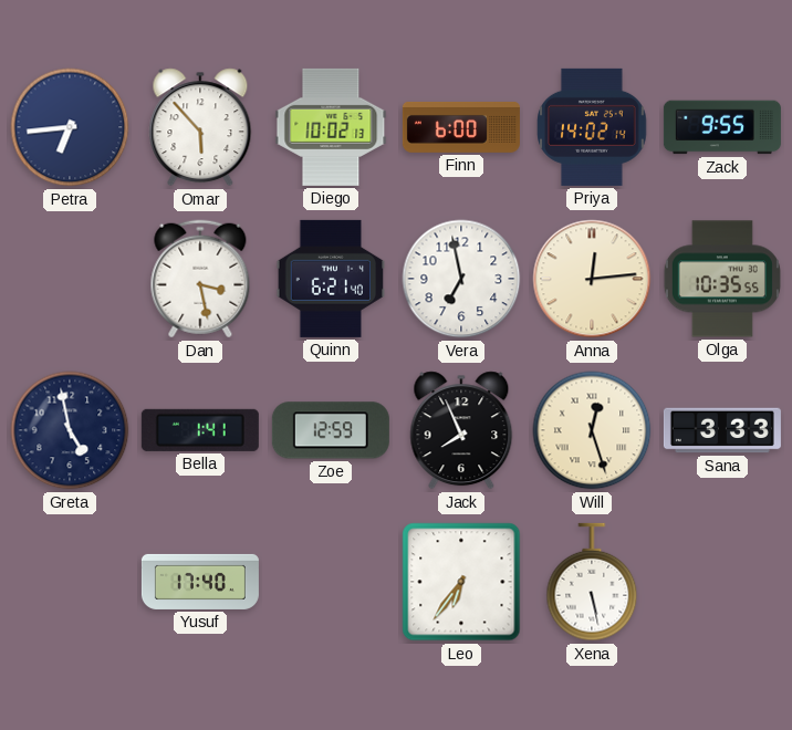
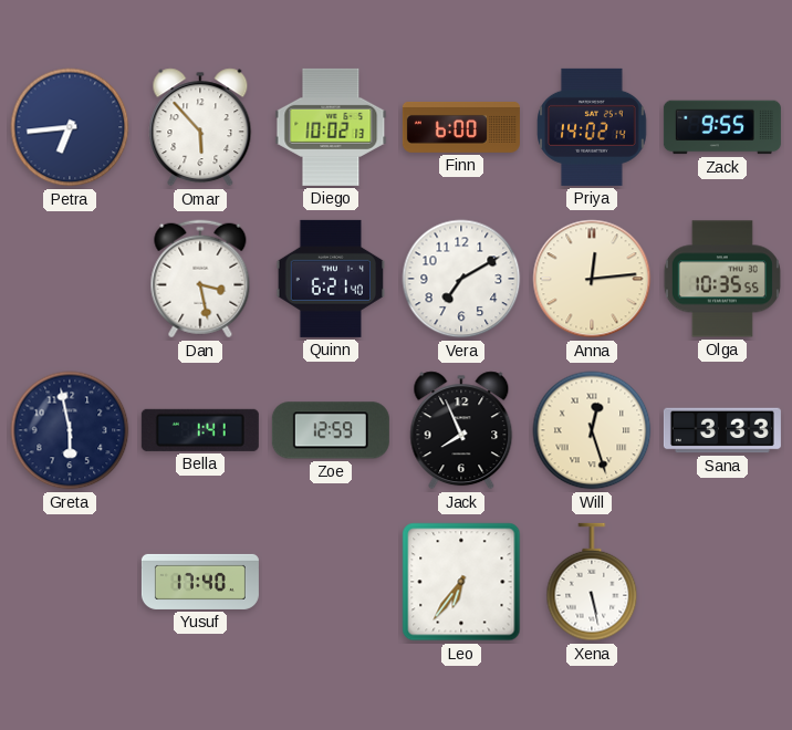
Vera: 6:58 -> 7:10
Greta: 4:58 -> 5:58
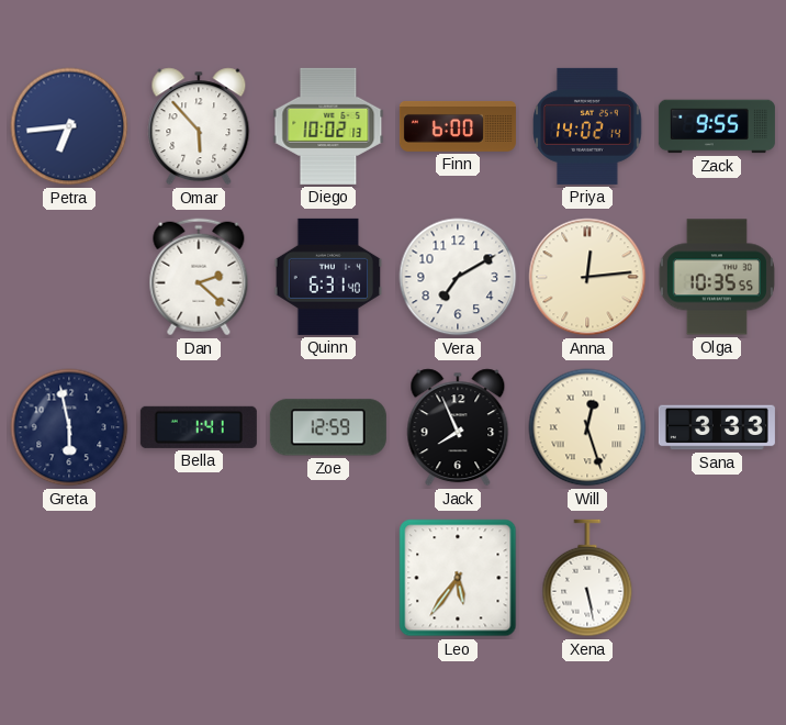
Dan: 3:28 -> 2:22
Quinn: 6:21 -> 6:31
Yusuf: 17:40 -> none
Leo: 6:36 -> 5:36
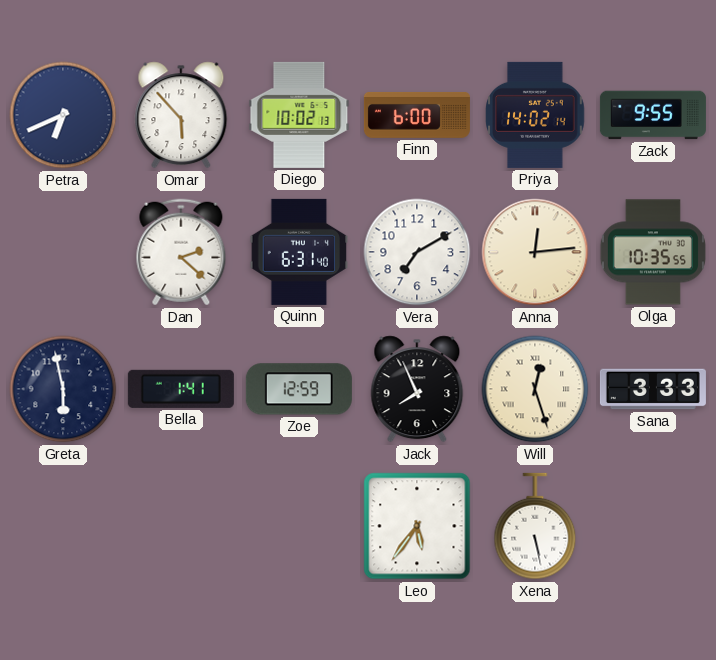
Petra: 6:44 -> 6:41
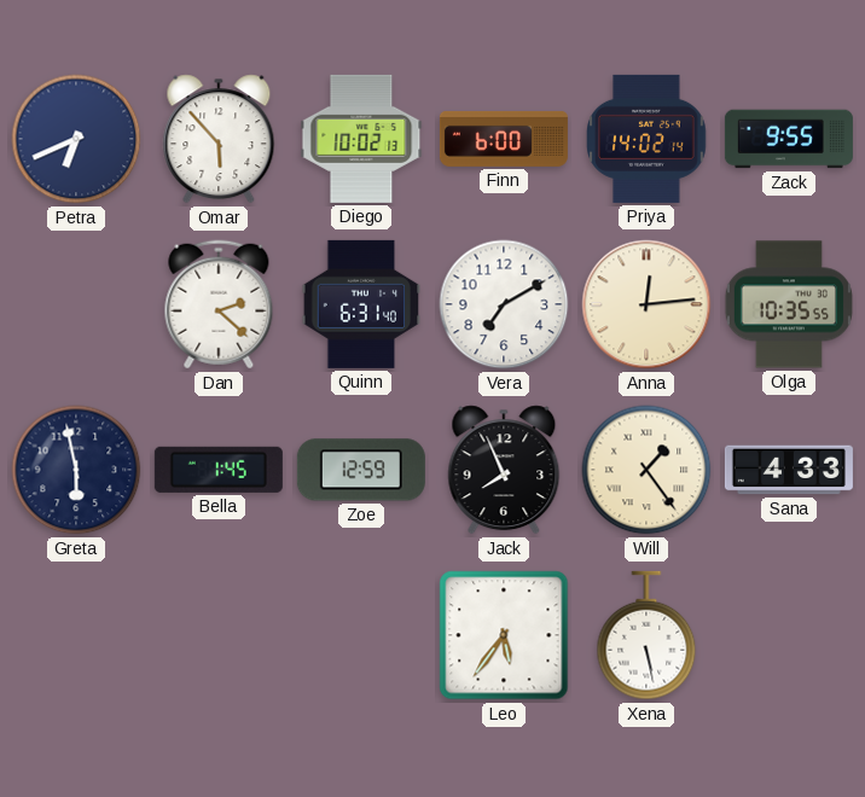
Bella: 1:41 -> 1:45
Will: 12:27 -> 1:24
Sana: 3:33 -> 4:33
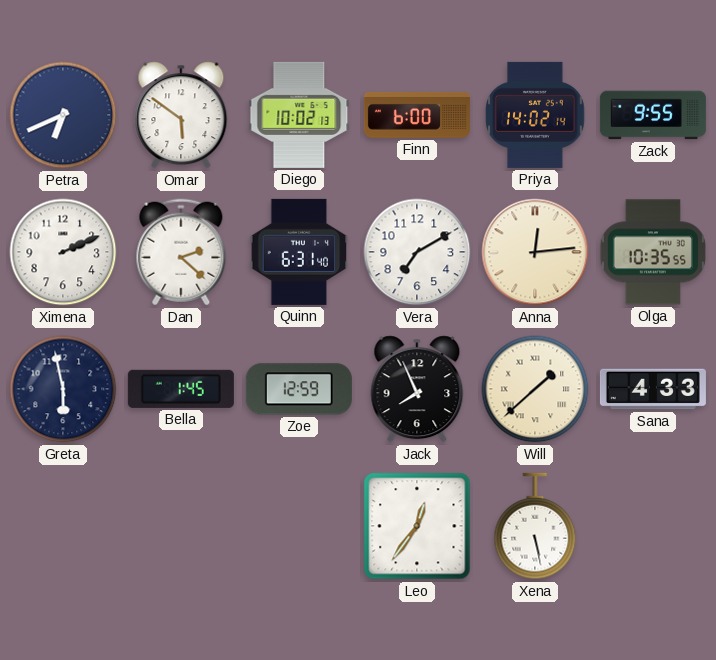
Omar: 5:53 -> 5:51
Ximena: none -> 2:11
Will: 1:24 -> 1:38
Leo: 5:36 -> 12:36
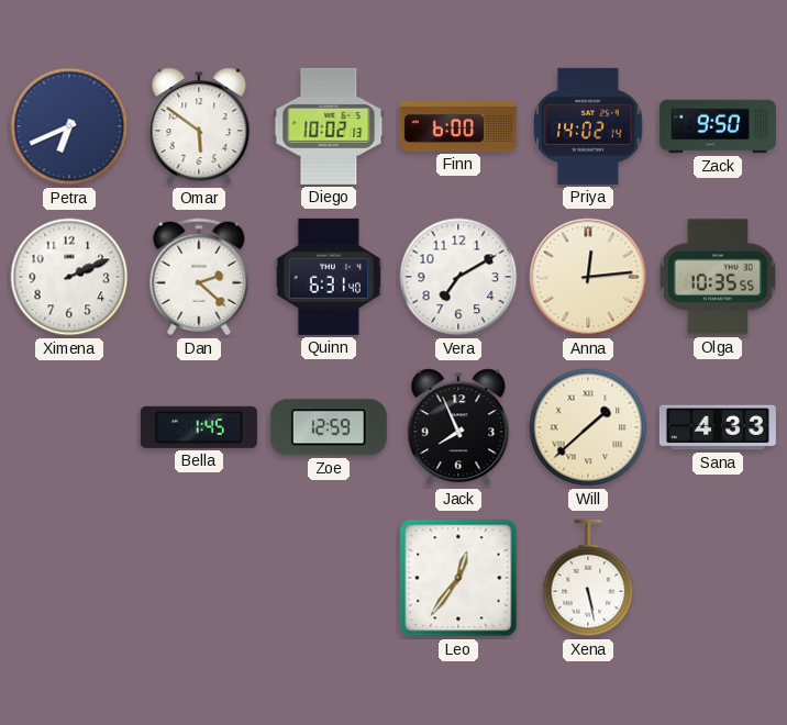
Zack: 9:55 -> 9:50
Greta: 5:58 -> none
